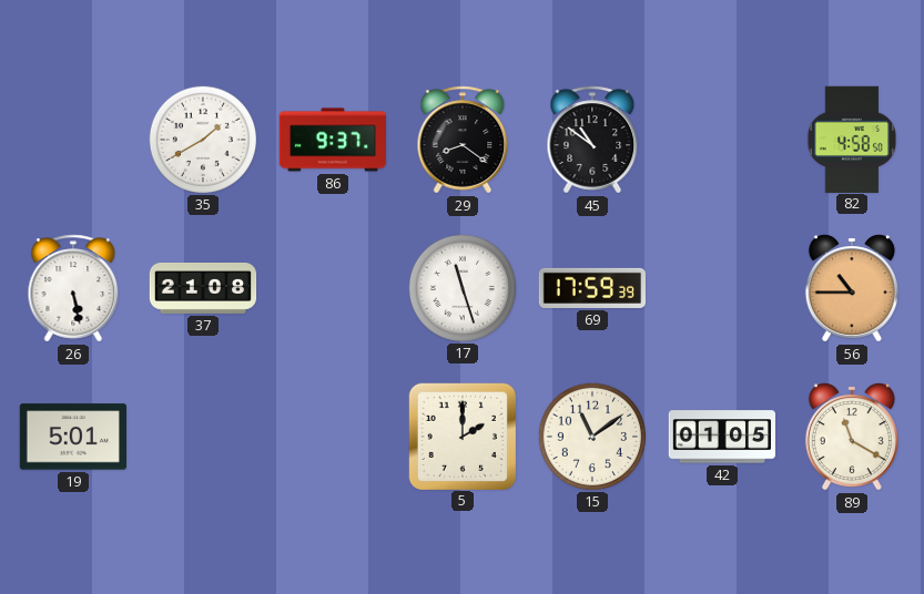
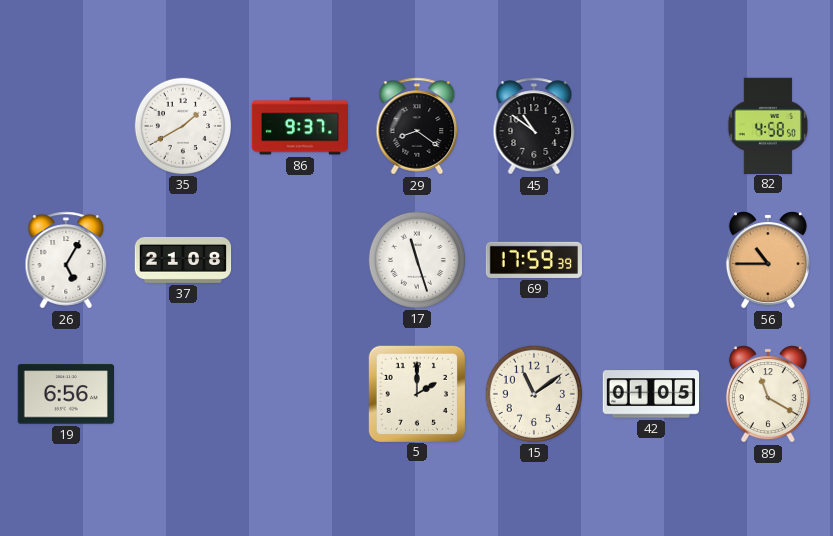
26: 5:28 -> 5:05
19: 5:01 -> 6:56
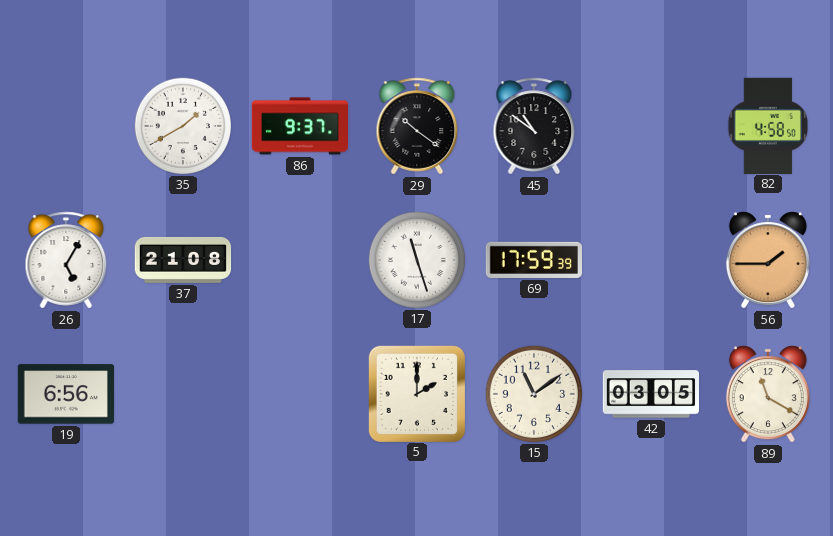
29: 8:21 -> 10:21
56: 10:45 -> 1:45
42: 01:05 -> 03:05
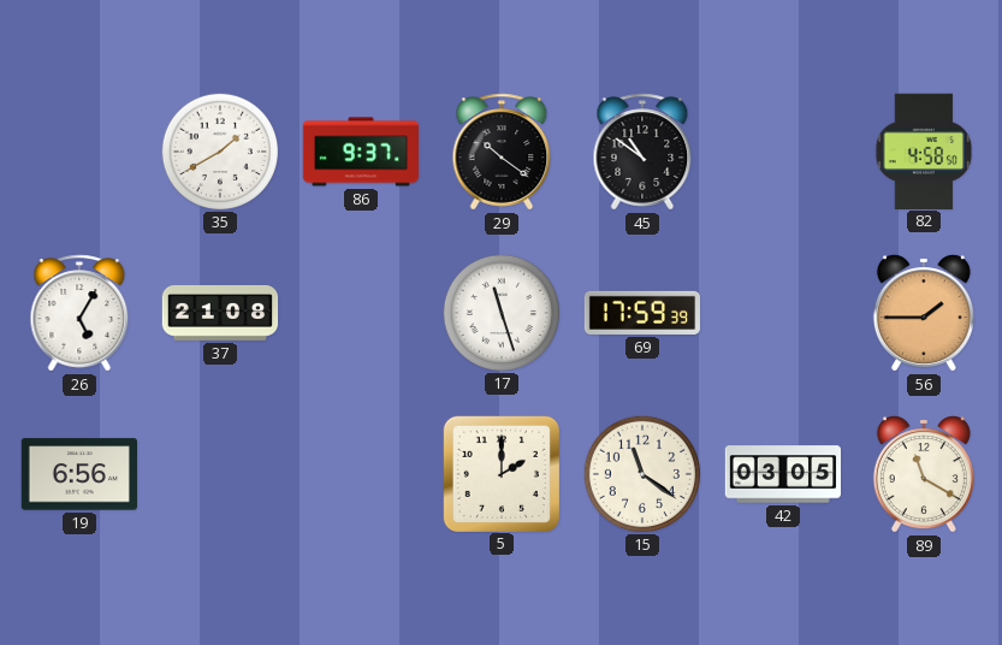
15: 11:09 -> 11:21
